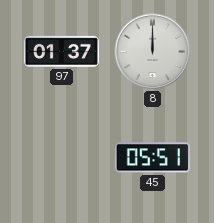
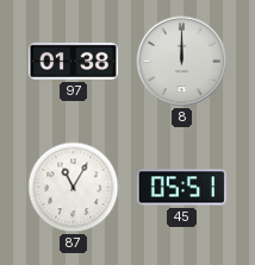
97: 01:37 -> 01:38
87: none -> 11:05
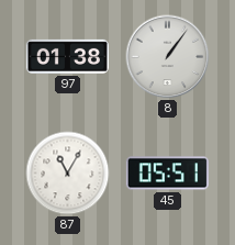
8: 12:00 -> 1:06
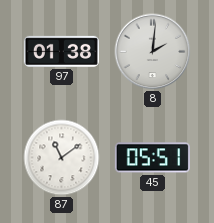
8: 1:06 -> 2:01
87: 11:05 -> 11:09
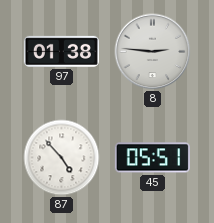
8: 2:01 -> 2:46
87: 11:09 -> 4:53
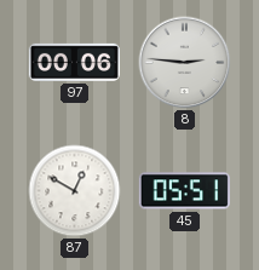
97: 01:38 -> 00:06
87: 4:53 -> 12:50
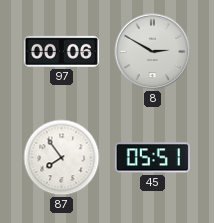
8: 2:46 -> 2:50
87: 12:50 -> 7:54
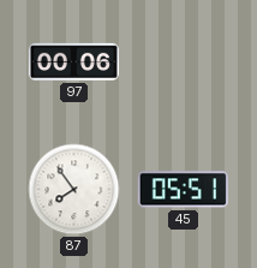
8: 2:50 -> none
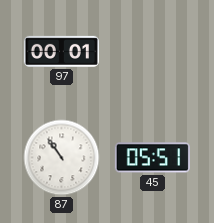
97: 00:06 -> 00:01
87: 7:54 -> 10:54
